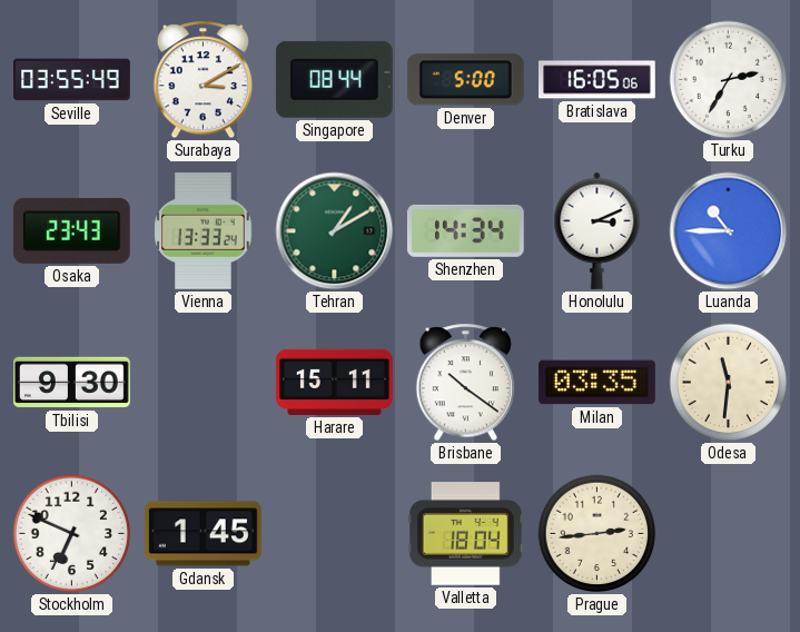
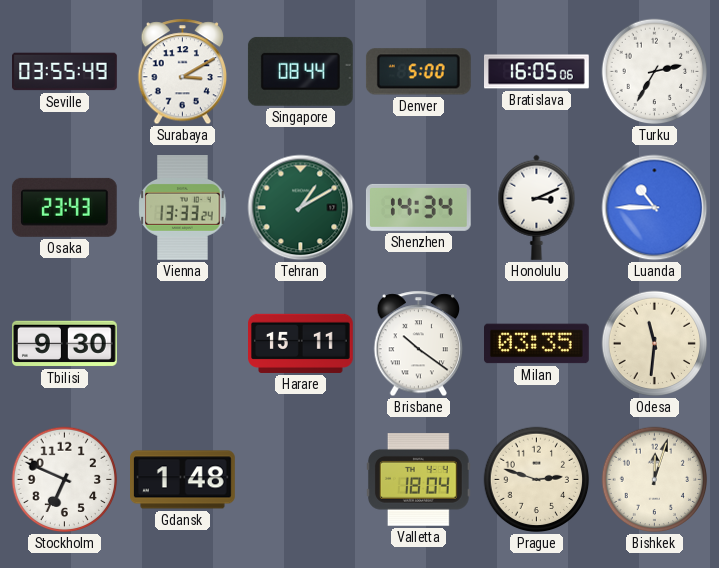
Gdansk: 1:45 -> 1:48
Prague: 2:44 -> 2:48
Bishkek: none -> 12:03
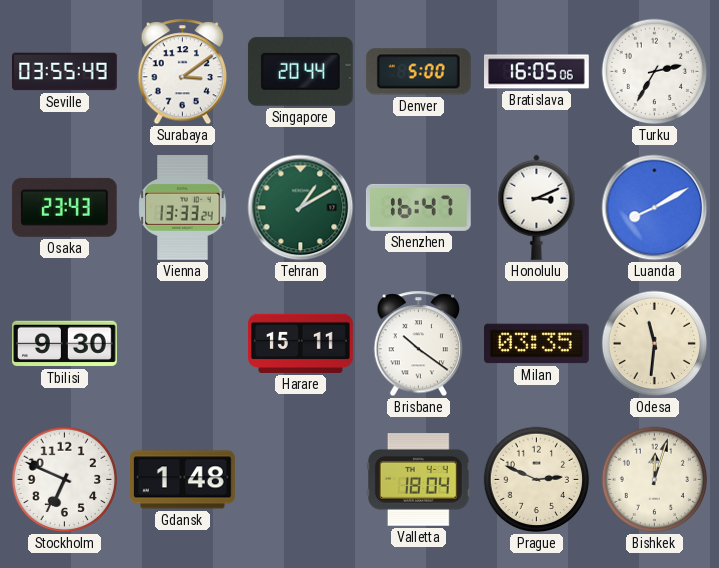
Surabaya: 3:10 -> 3:09
Singapore: 08:44 -> 20:44
Shenzhen: 14:34 -> 16:47
Luanda: 10:45 -> 8:10
Prague: 2:48 -> 2:49
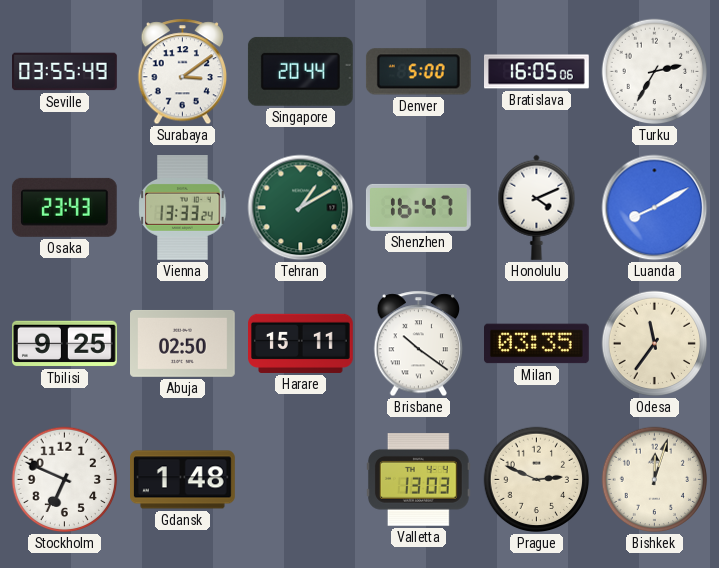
Honolulu: 3:11 -> 4:11
Tbilisi: 9:30 -> 9:25
Abuja: none -> 02:50
Odesa: 11:31 -> 11:36
Valletta: 18:04 -> 13:03
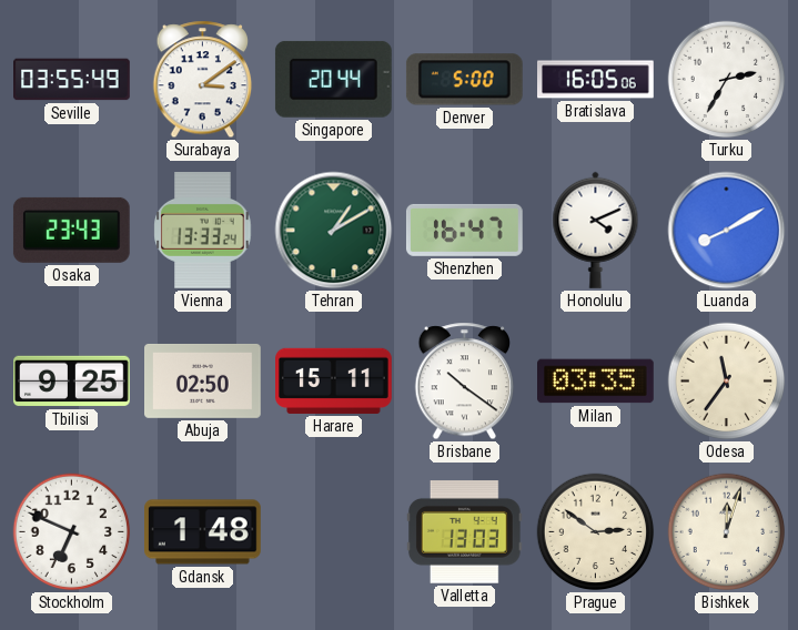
Prague: 2:49 -> 2:51
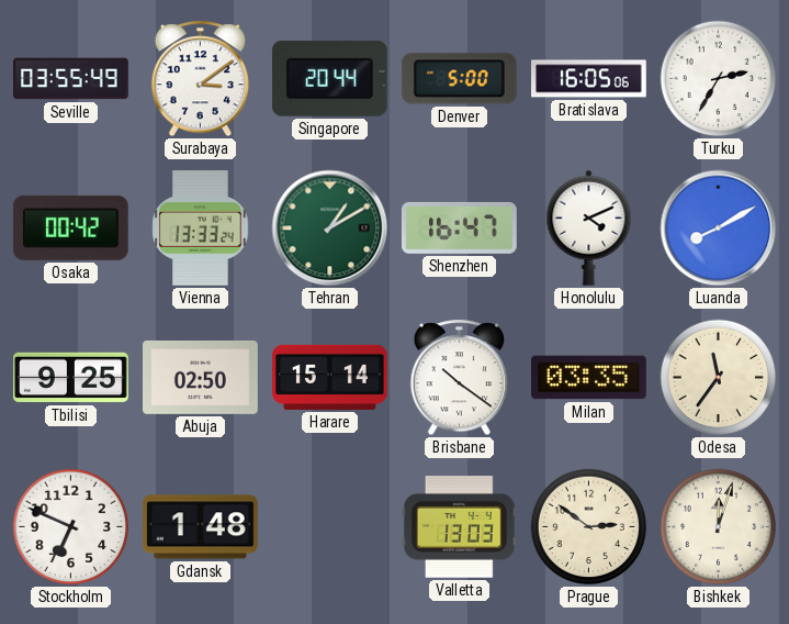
Osaka: 23:43 -> 00:42
Harare: 15:11 -> 15:14
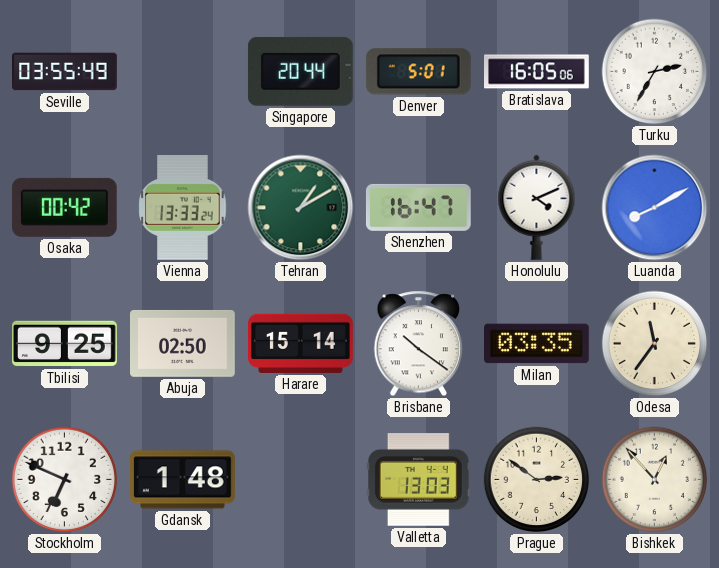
Surabaya: 3:09 -> none
Denver: 5:00 -> 5:01
Bishkek: 12:03 -> 12:53
